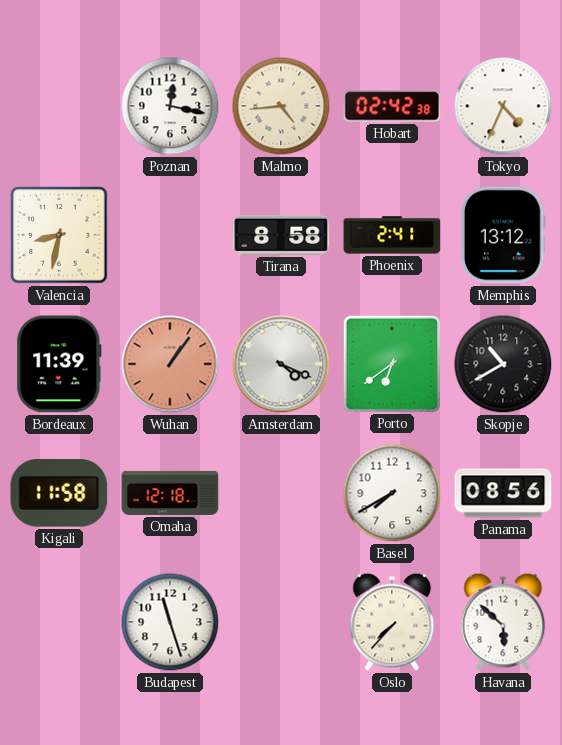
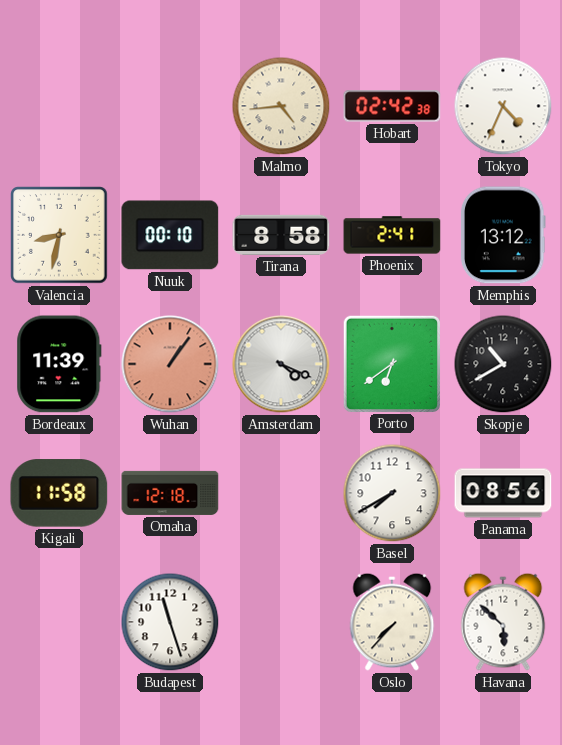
Poznan: 12:17 -> none
Nuuk: none -> 00:10
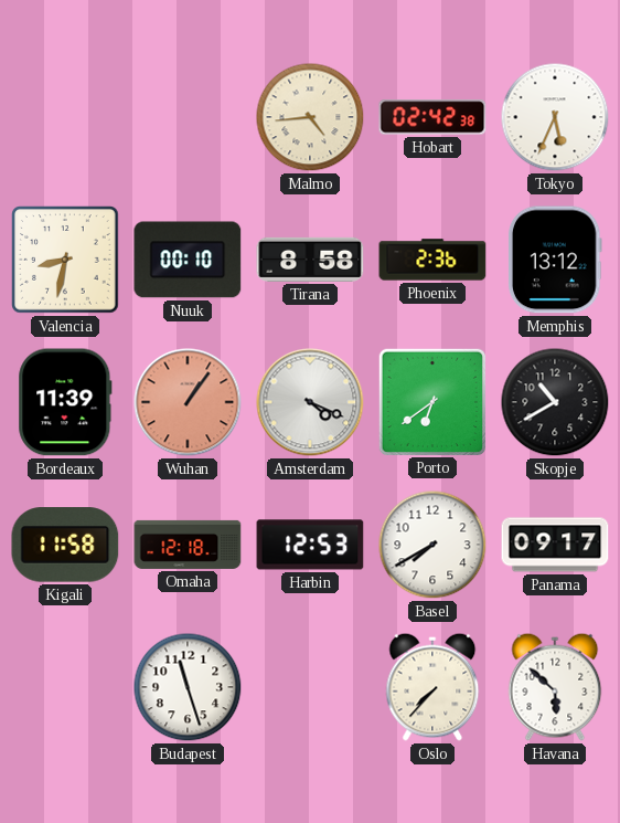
Tokyo: 4:34 -> 5:34
Phoenix: 2:41 -> 2:36
Harbin: none -> 12:53
Panama: 08:56 -> 09:17
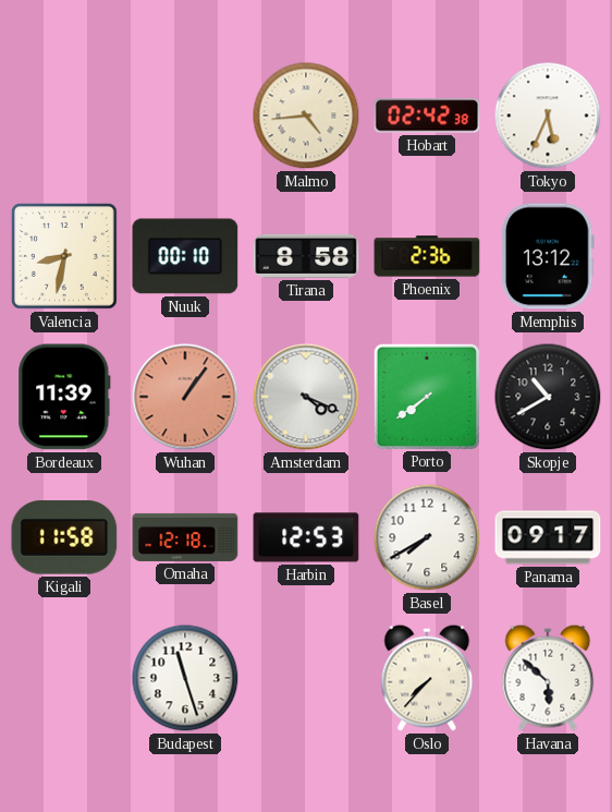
Porto: 6:39 -> 7:39
